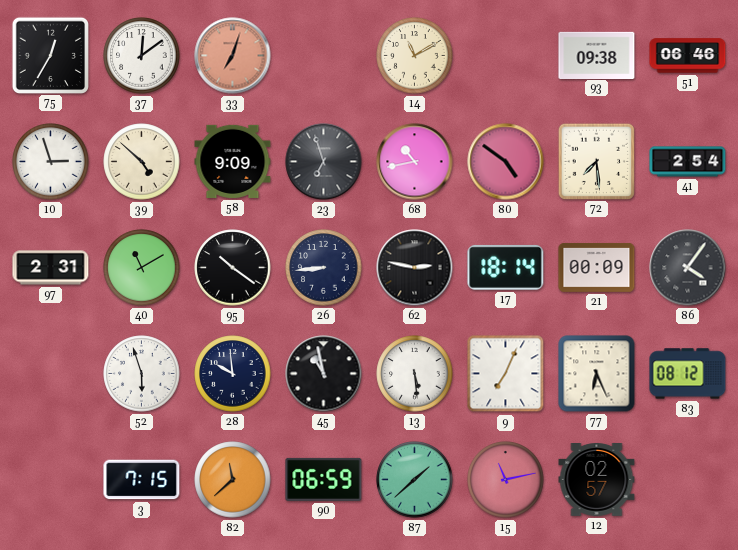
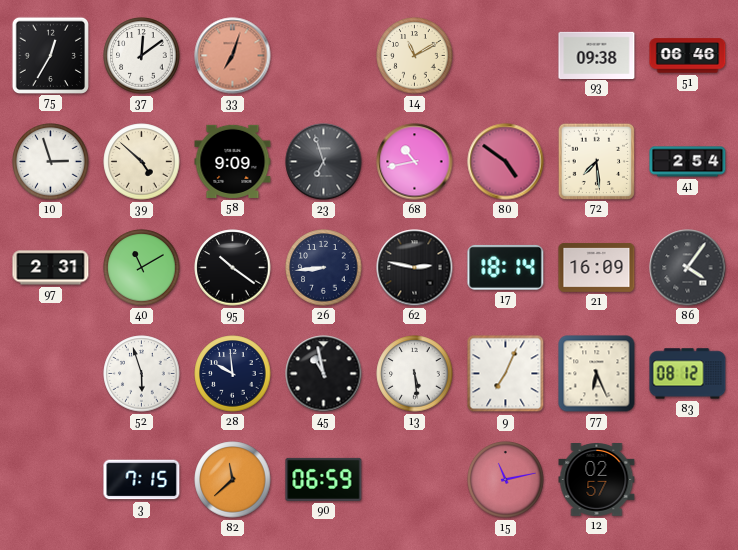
21: 00:09 -> 16:09
87: 1:38 -> none
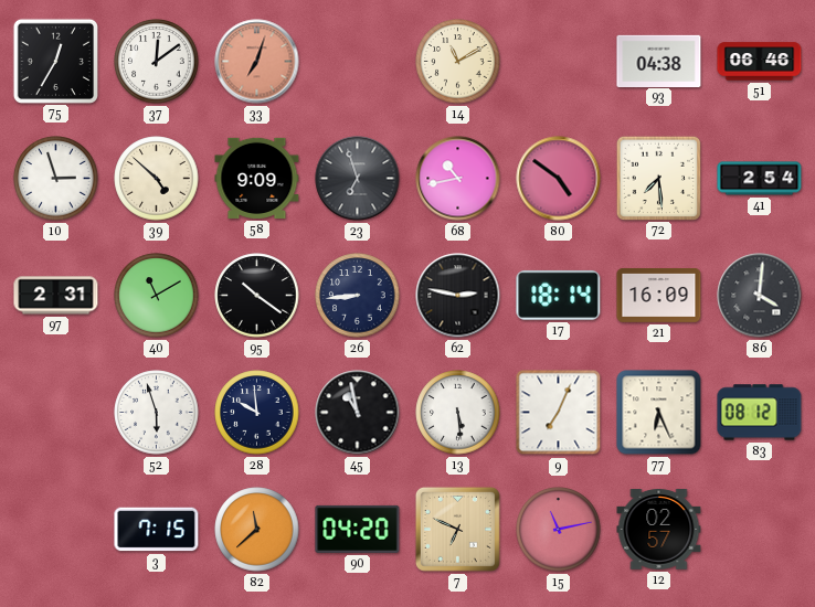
93: 09:38 -> 04:38
86: 4:06 -> 4:01
90: 06:59 -> 04:20
7: none -> 6:49
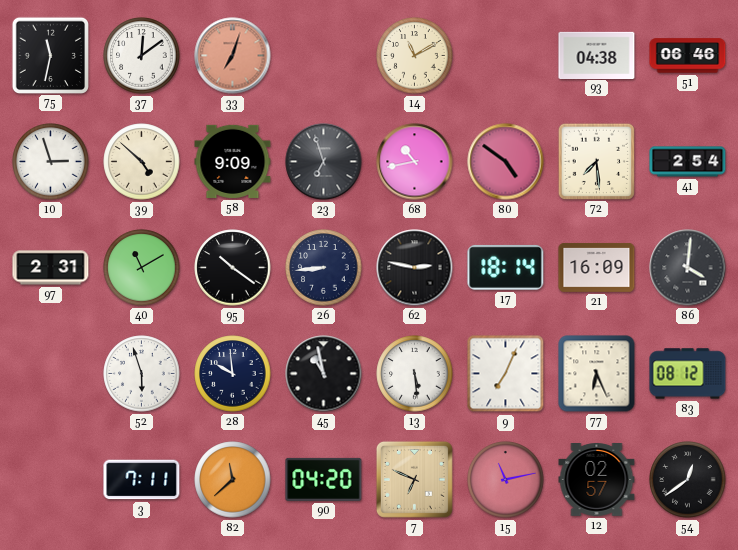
75: 12:35 -> 11:32
3: 7:15 -> 7:11
54: none -> 12:39
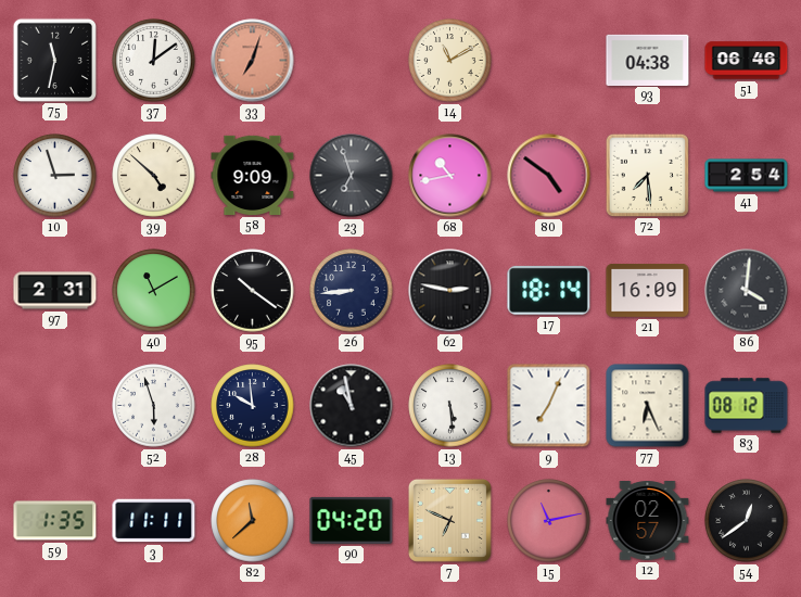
59: none -> 1:35
3: 7:11 -> 11:11
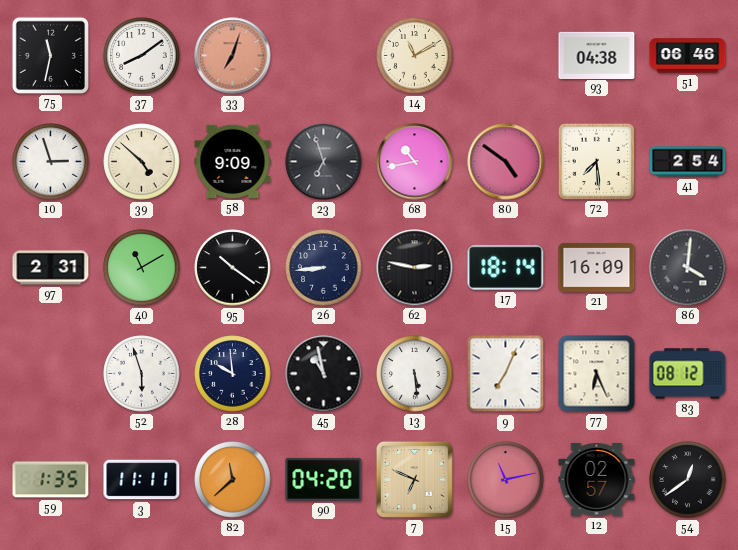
37: 12:09 -> 8:09
